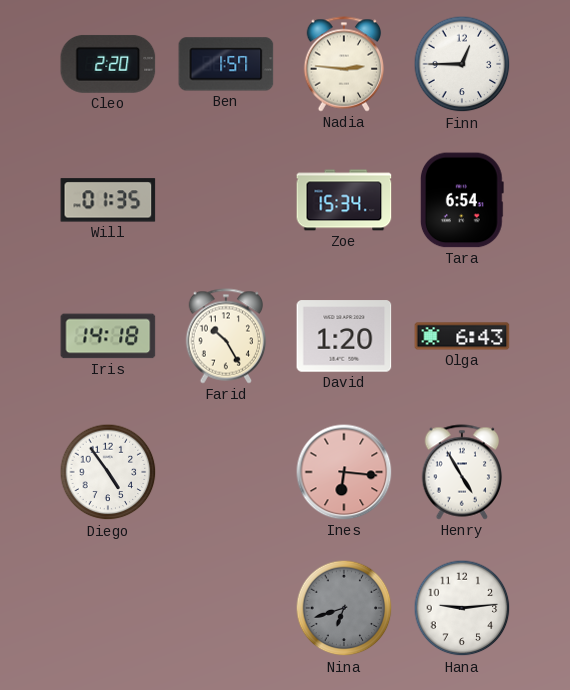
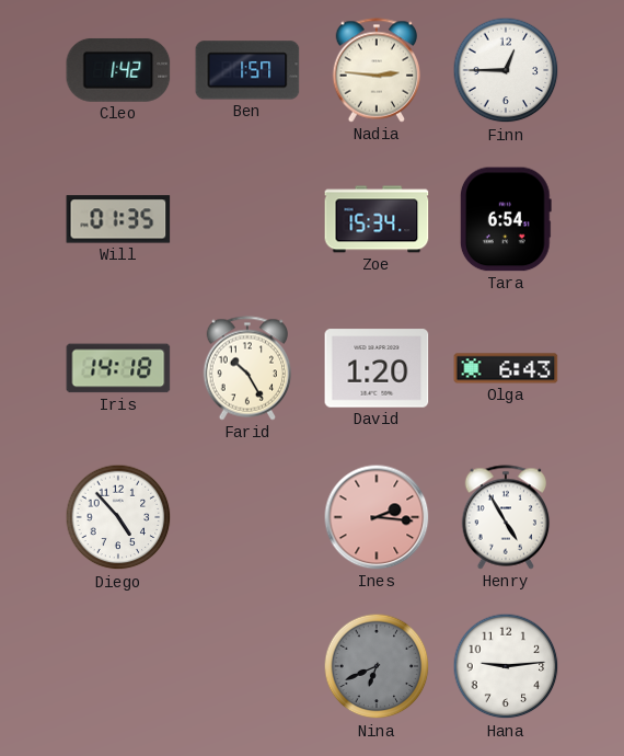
Cleo: 2:20 -> 1:42
Diego: 4:54 -> 4:53
Ines: 6:16 -> 2:16
Nina: 6:42 -> 6:41
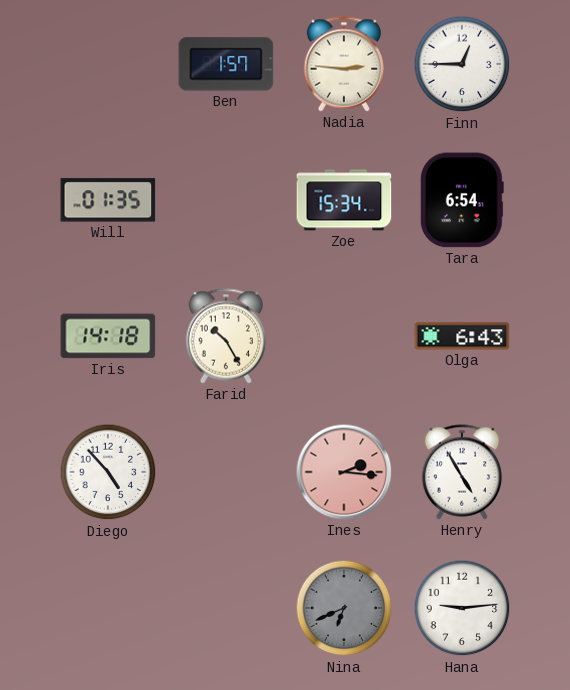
Cleo: 1:42 -> none
David: 1:20 -> none
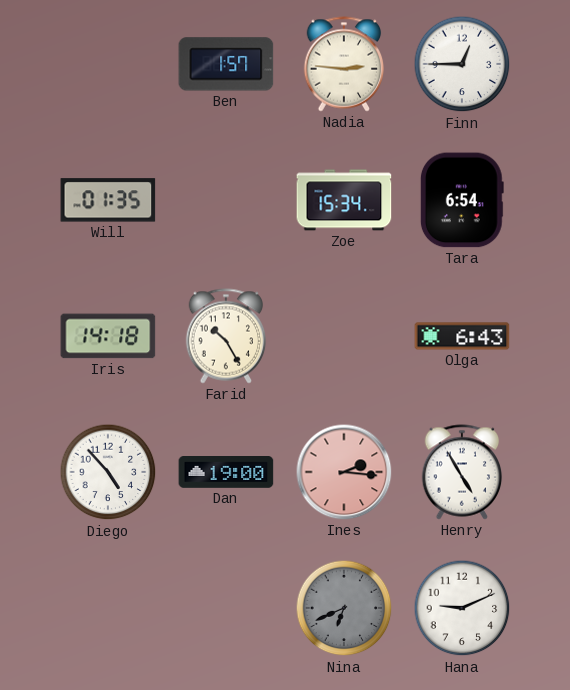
Dan: none -> 19:00
Hana: 9:14 -> 9:11
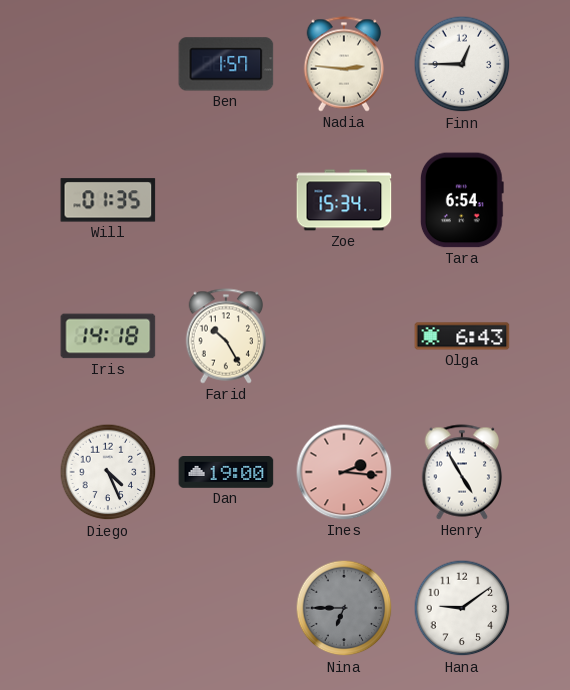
Diego: 4:53 -> 4:26
Nina: 6:41 -> 6:45
Hana: 9:11 -> 9:09
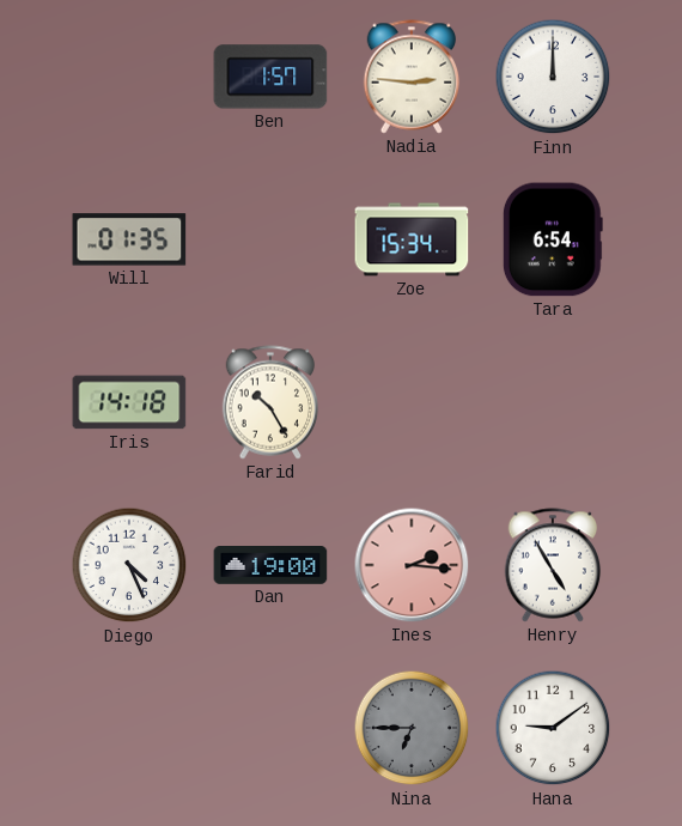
Finn: 12:45 -> 12:00
Olga: 6:43 -> none
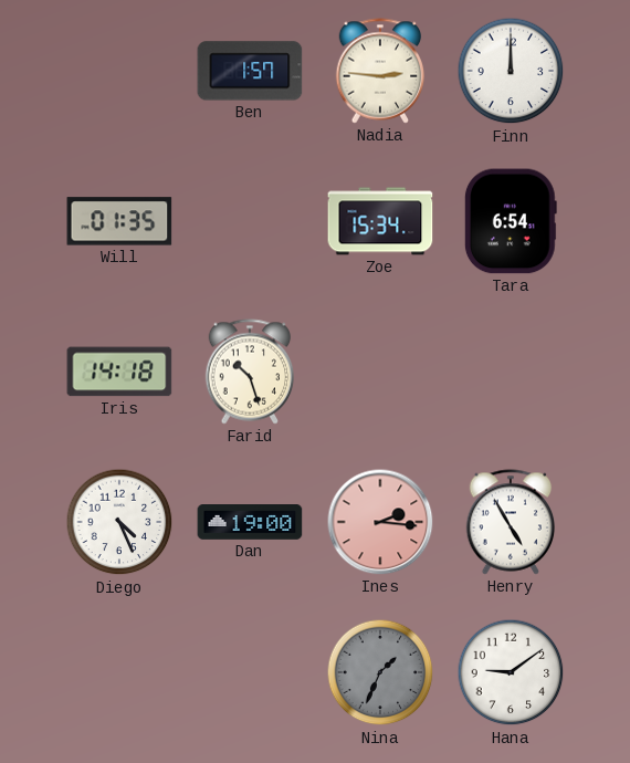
Farid: 10:25 -> 10:27
Nina: 6:45 -> 1:34
